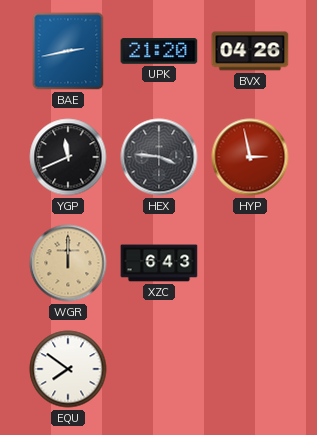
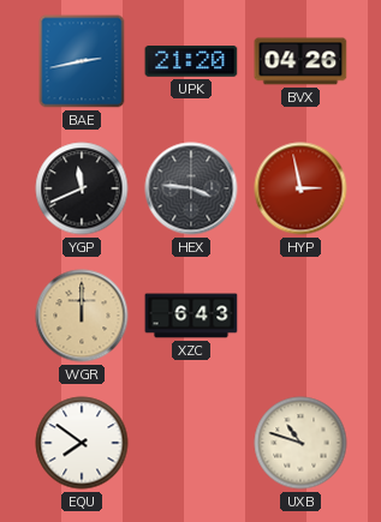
UXB: none -> 10:48
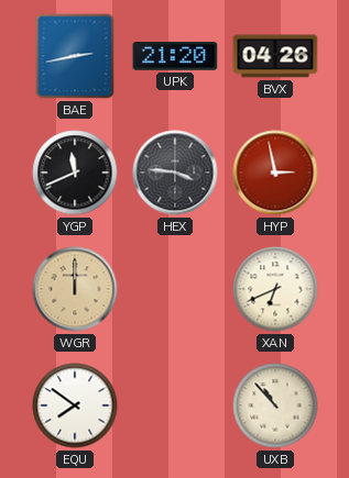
XZC: 6:43 -> none
XAN: none -> 6:41
UXB: 10:48 -> 10:53
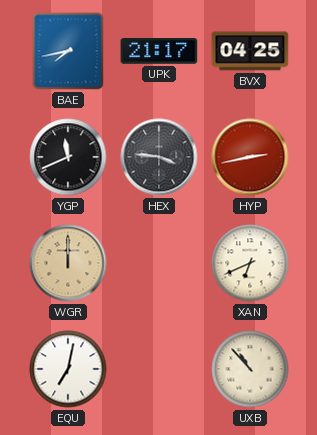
BAE: 2:43 -> 7:43
UPK: 21:20 -> 21:17
BVX: 04:26 -> 04:25
HYP: 2:58 -> 2:43
EQU: 7:51 -> 7:02
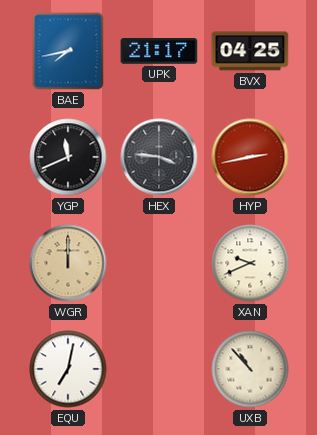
XAN: 6:41 -> 9:41
